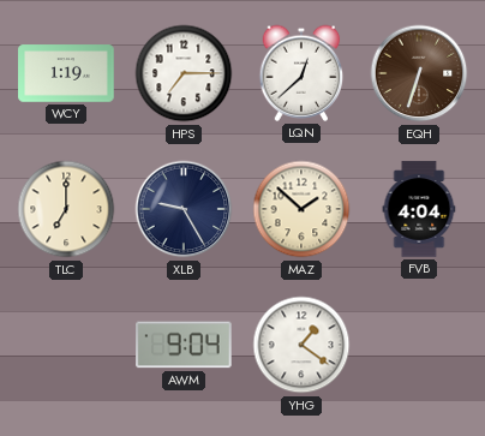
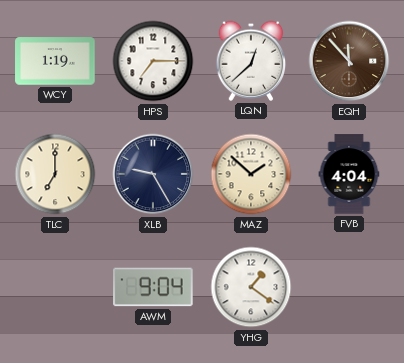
EQH: 6:33 -> 11:53
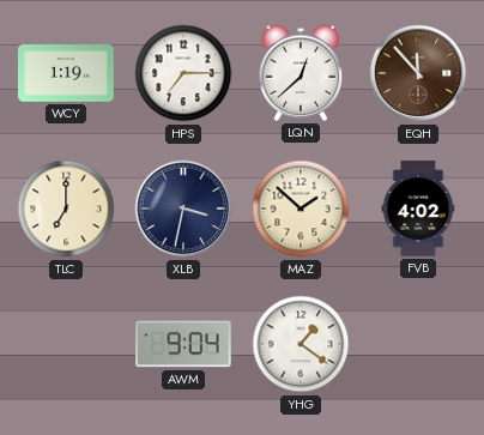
XLB: 9:25 -> 3:32
FVB: 4:04 -> 4:02
